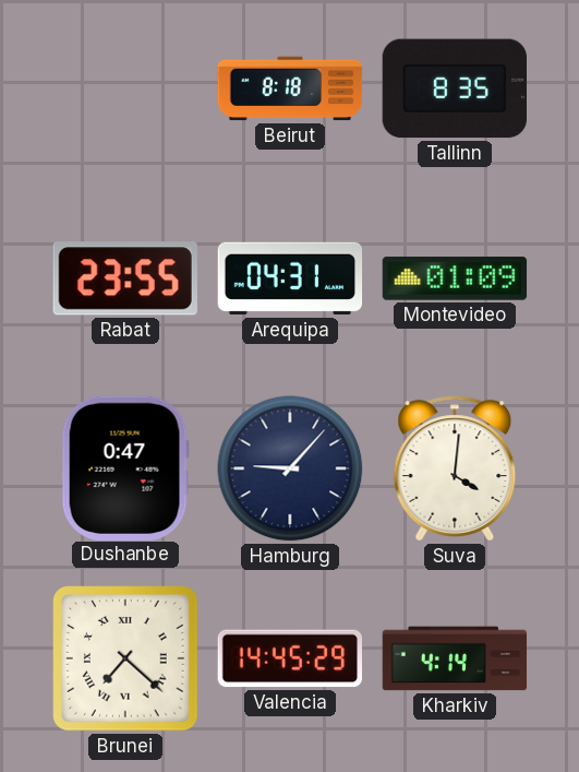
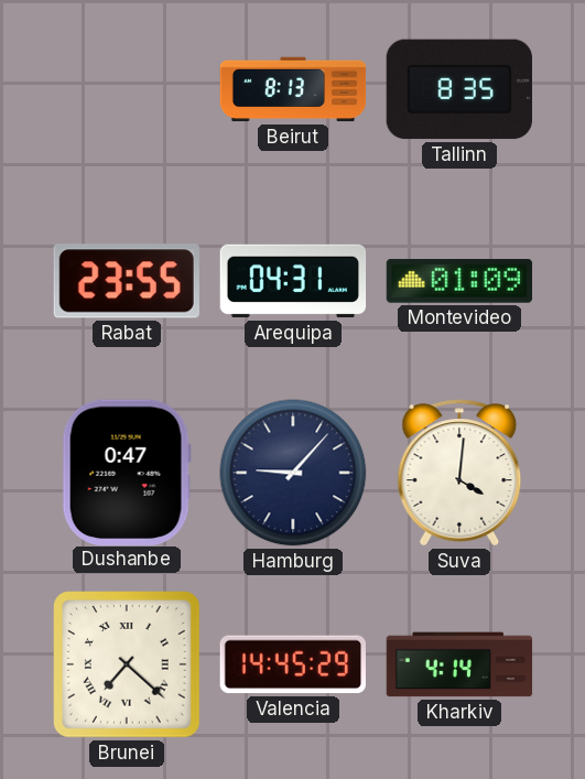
Beirut: 8:18 -> 8:13
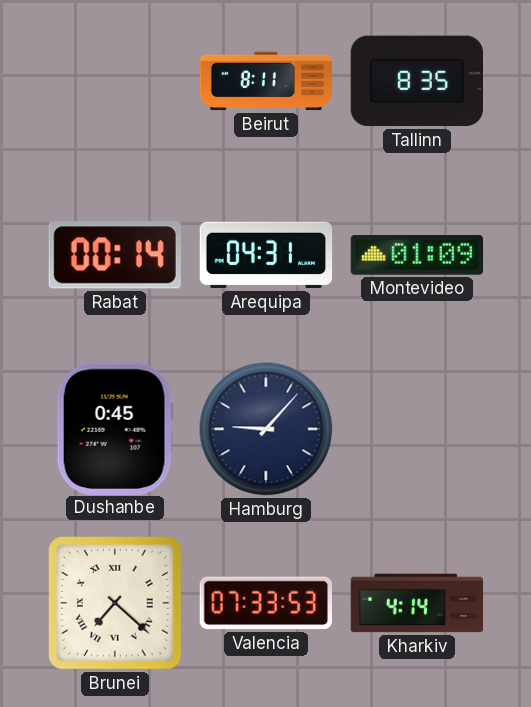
Beirut: 8:13 -> 8:11
Rabat: 23:55 -> 00:14
Dushanbe: 0:47 -> 0:45
Suva: 4:01 -> none
Valencia: 14:45 -> 07:33
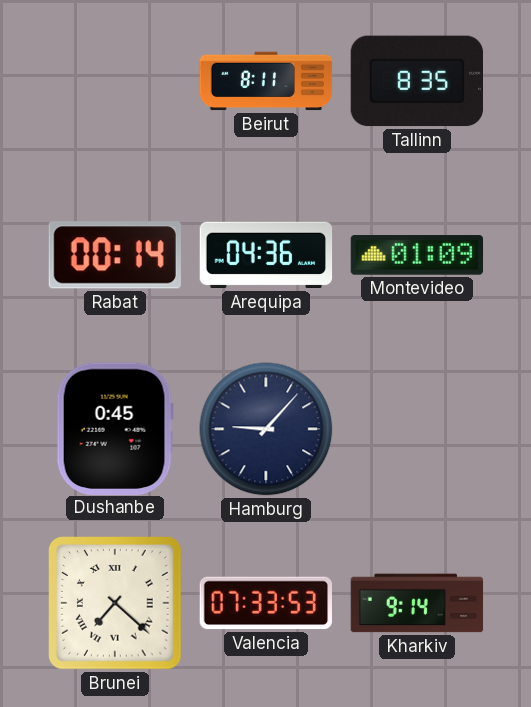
Arequipa: 04:31 -> 04:36
Kharkiv: 4:14 -> 9:14
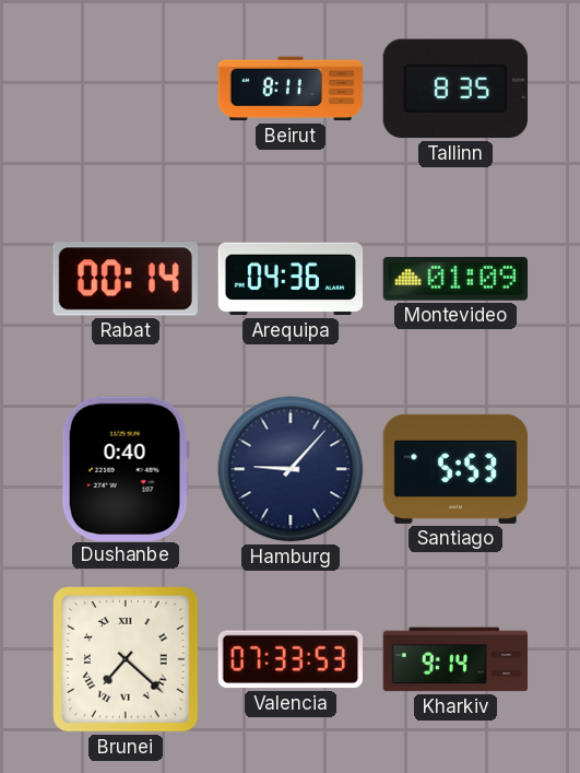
Dushanbe: 0:45 -> 0:40
Santiago: none -> 5:53
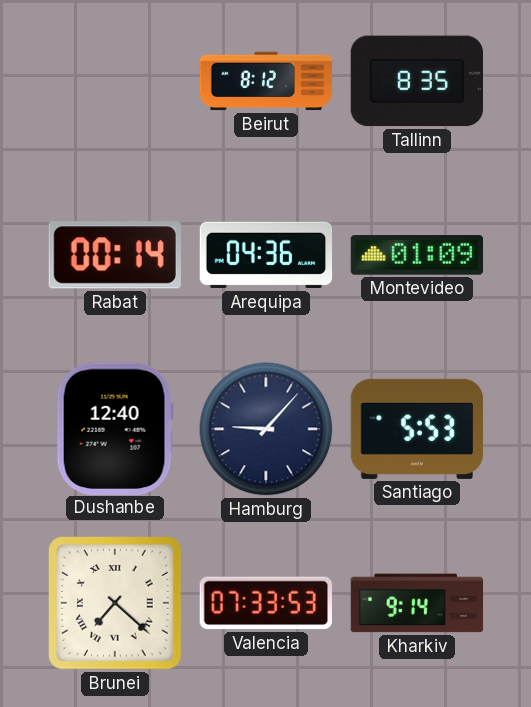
Beirut: 8:11 -> 8:12
Dushanbe: 0:40 -> 12:40
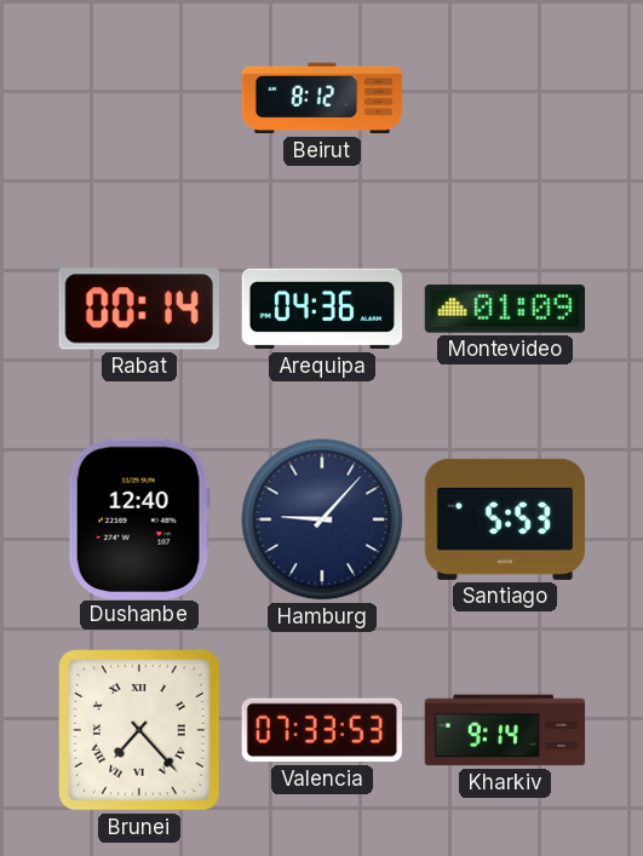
Tallinn: 8:35 -> none
Brunei: 7:22 -> 7:23
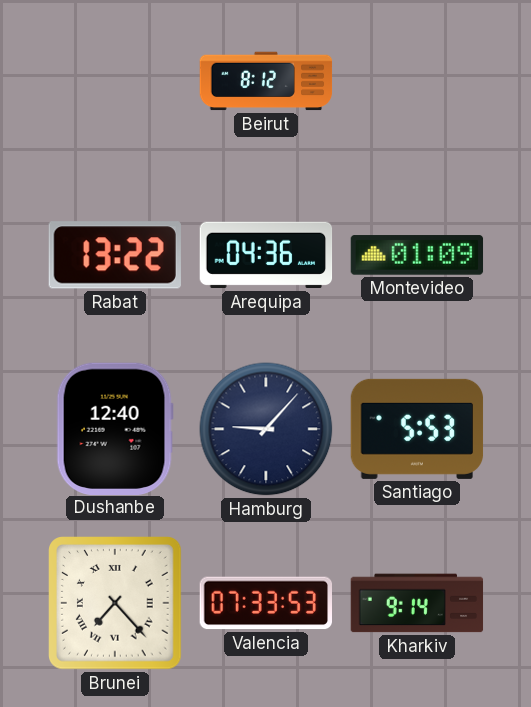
Rabat: 00:14 -> 13:22
